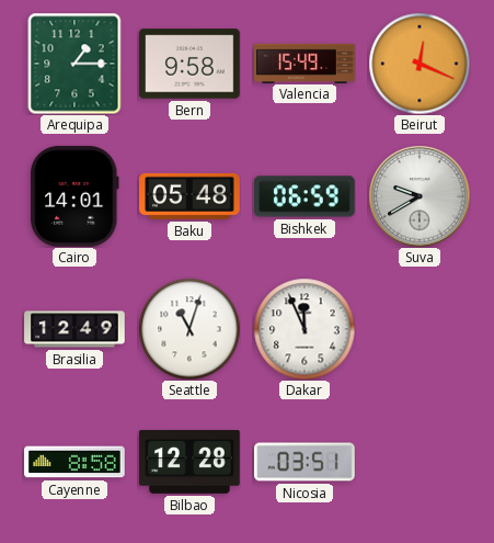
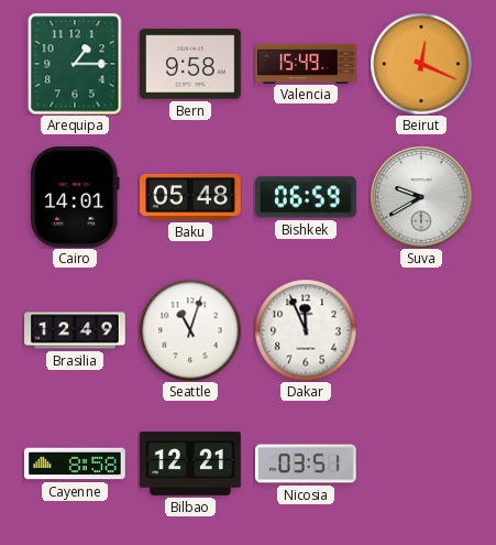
Bilbao: 12:28 -> 12:21
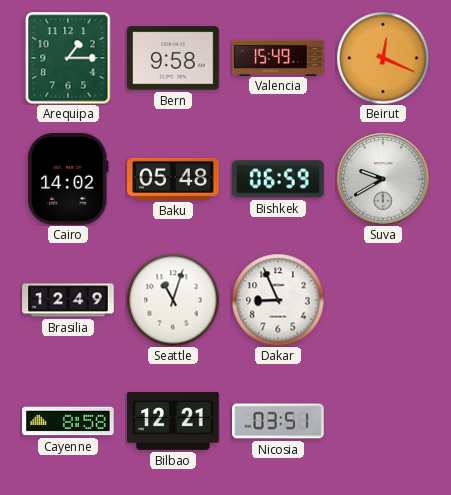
Cairo: 14:01 -> 14:02
Dakar: 11:56 -> 8:56
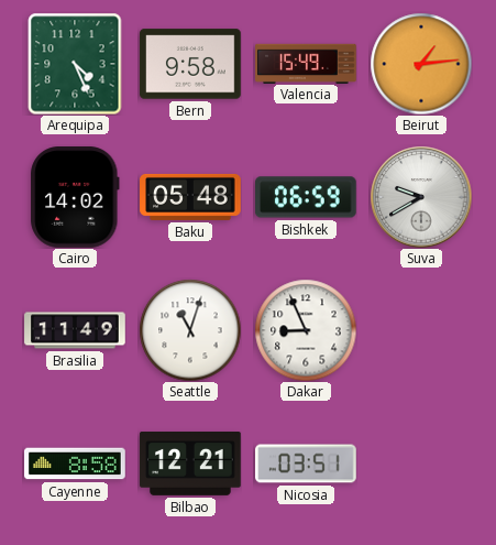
Arequipa: 1:15 -> 4:26
Beirut: 12:19 -> 1:14
Brasilia: 12:49 -> 11:49
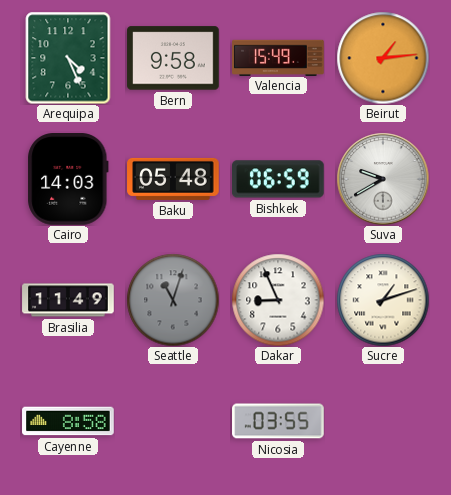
Cairo: 14:02 -> 14:03
Seattle dial: white -> grey
Sucre: none -> 1:12
Bilbao: 12:21 -> none
Nicosia: 03:51 -> 03:55
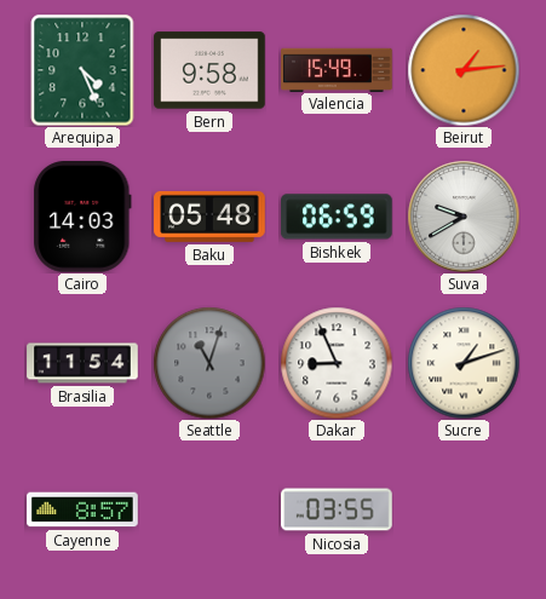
Brasilia: 11:49 -> 11:54
Cayenne: 8:58 -> 8:57
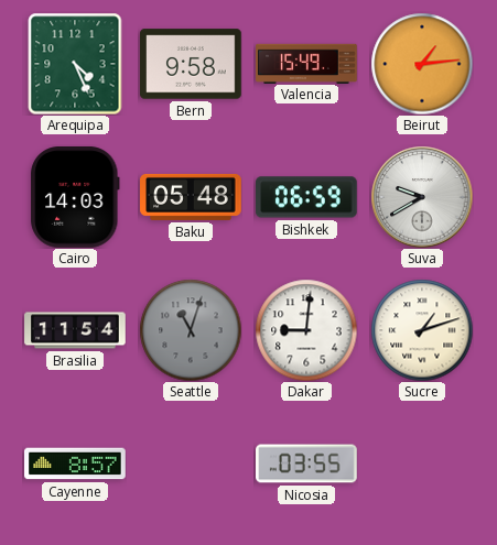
Dakar: 8:56 -> 9:01
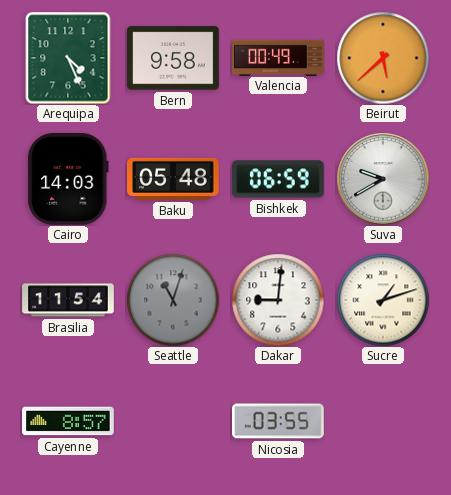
Valencia: 15:49 -> 00:49
Beirut: 1:14 -> 5:38
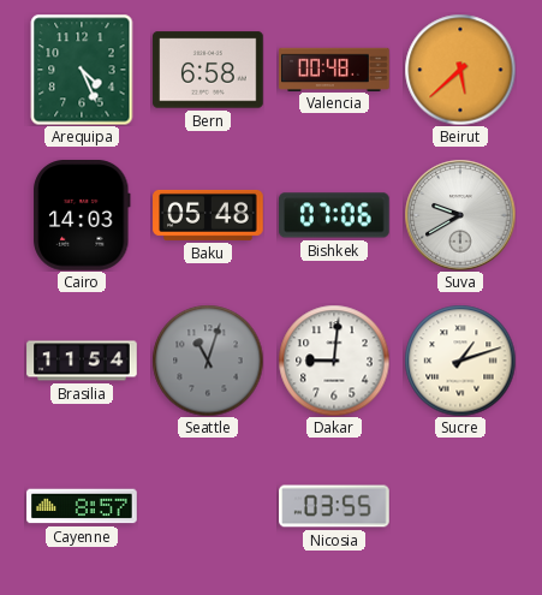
Bern: 9:58 -> 6:58
Valencia: 00:49 -> 00:48
Bishkek: 06:59 -> 07:06
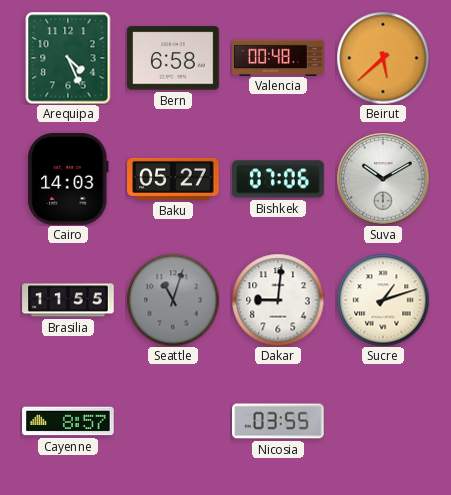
Baku: 05:48 -> 05:27
Suva: 9:40 -> 10:10
Brasilia: 11:54 -> 11:55
